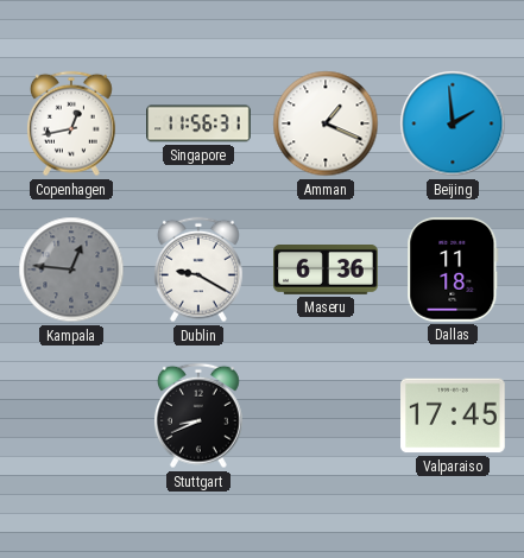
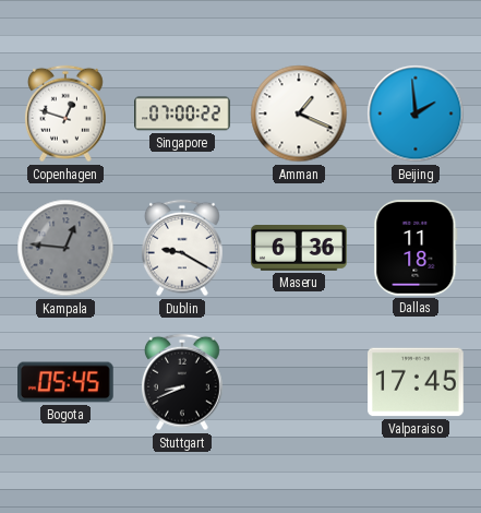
Copenhagen: 12:43 -> 12:48
Singapore: 11:56 -> 07:00
Bogota: none -> 05:45
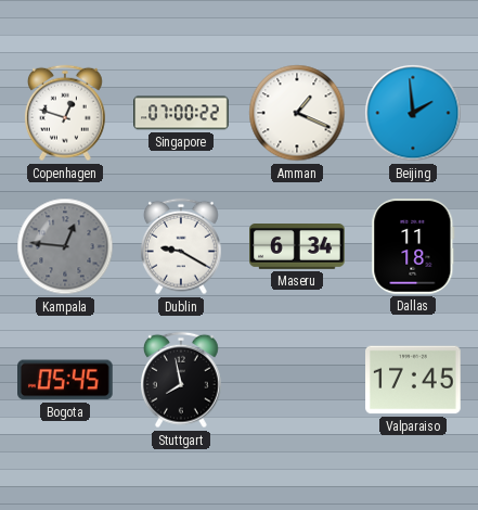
Maseru: 6:36 -> 6:34
Stuttgart: 8:41 -> 7:58
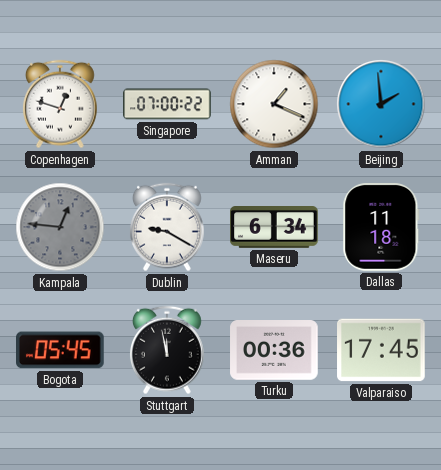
Stuttgart: 7:58 -> 11:58
Turku: none -> 00:36
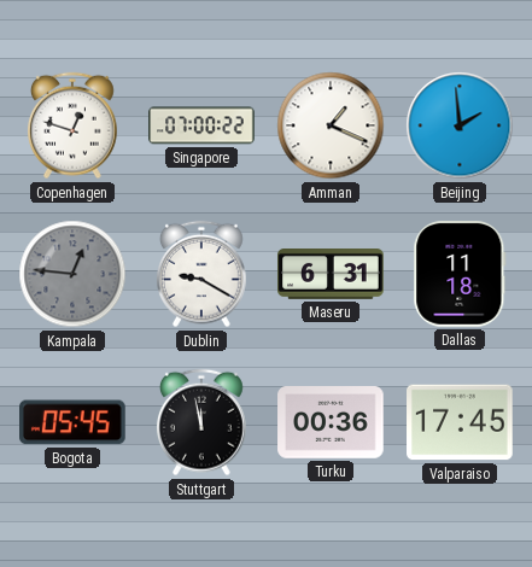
Maseru: 6:34 -> 6:31
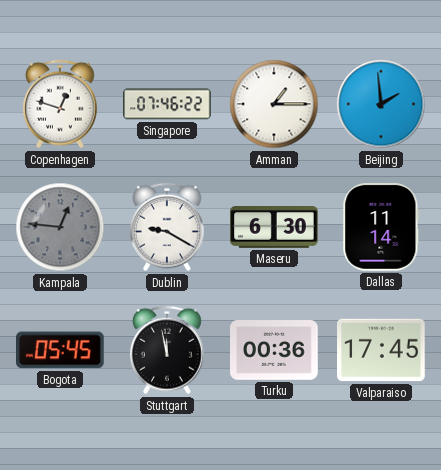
Singapore: 07:00 -> 07:46
Amman: 1:19 -> 1:15
Maseru: 6:31 -> 6:30
Dallas: 11:18 -> 11:14
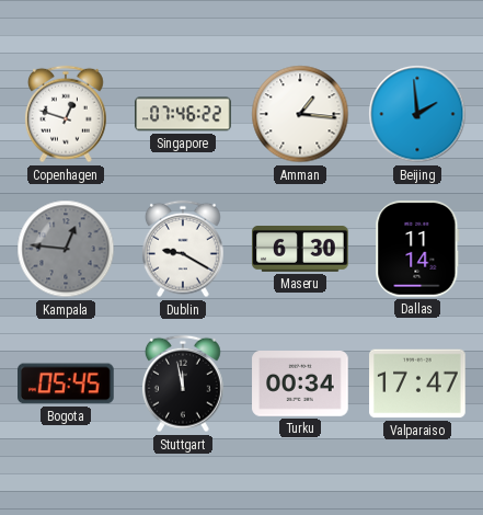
Amman: 1:15 -> 1:16
Turku: 00:36 -> 00:34
Valparaiso: 17:45 -> 17:47
